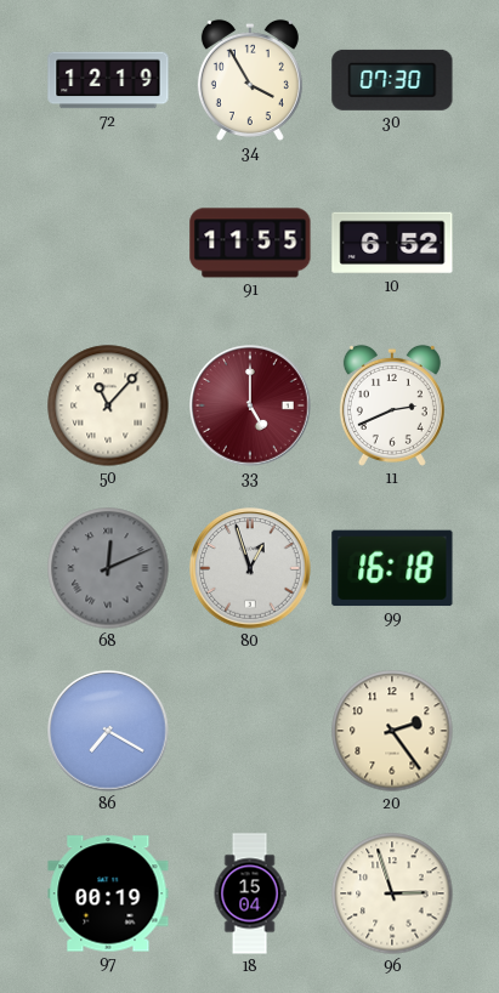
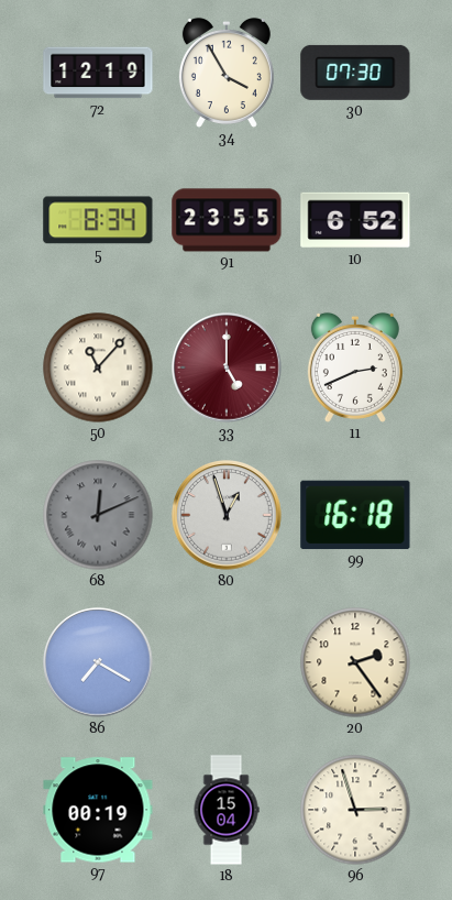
5: none -> 8:34
91: 11:55 -> 23:55
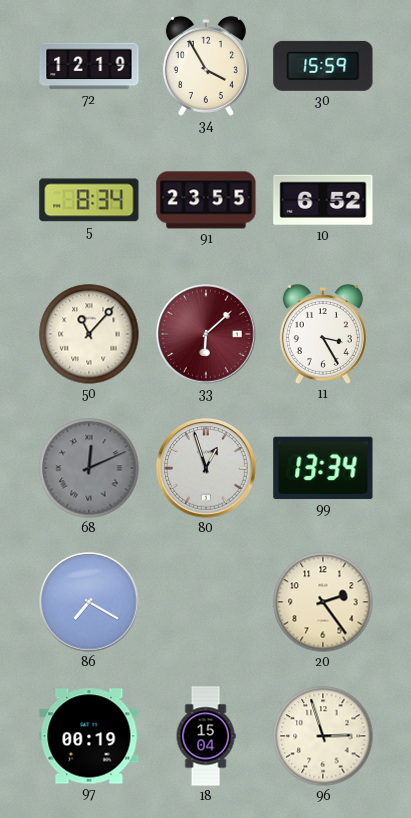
30: 07:30 -> 15:59
33: 5:00 -> 6:08
11: 2:41 -> 3:25
99: 16:18 -> 13:34
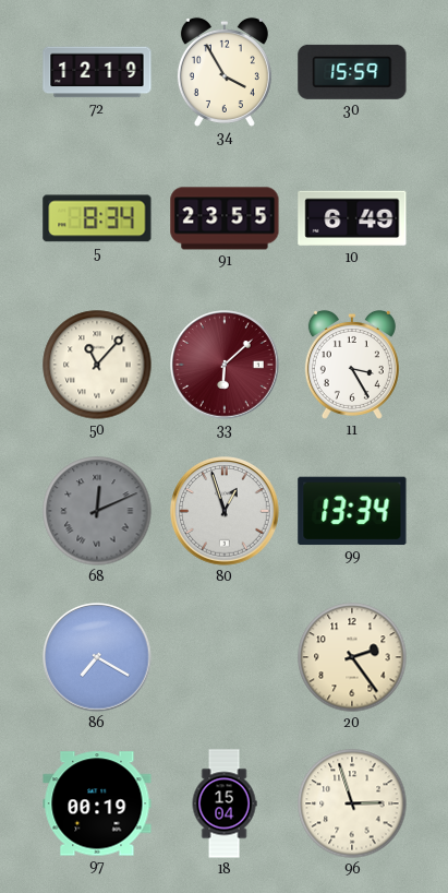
10: 6:52 -> 6:49
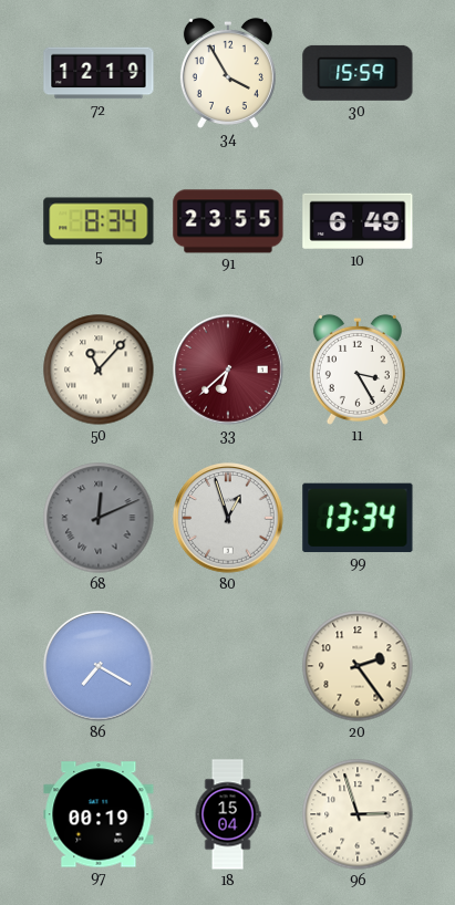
33: 6:08 -> 6:38
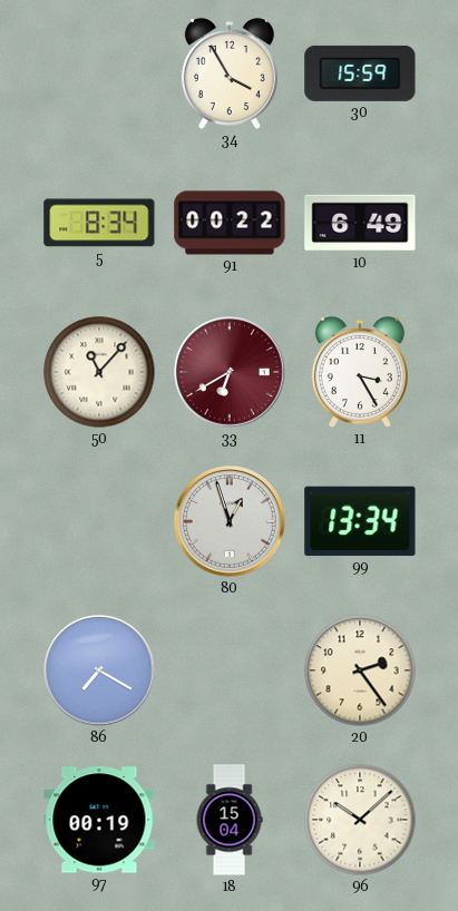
72: 12:19 -> none
91: 23:55 -> 00:22
33: 6:38 -> 6:40
68: 12:11 -> none
96: 2:57 -> 10:08
